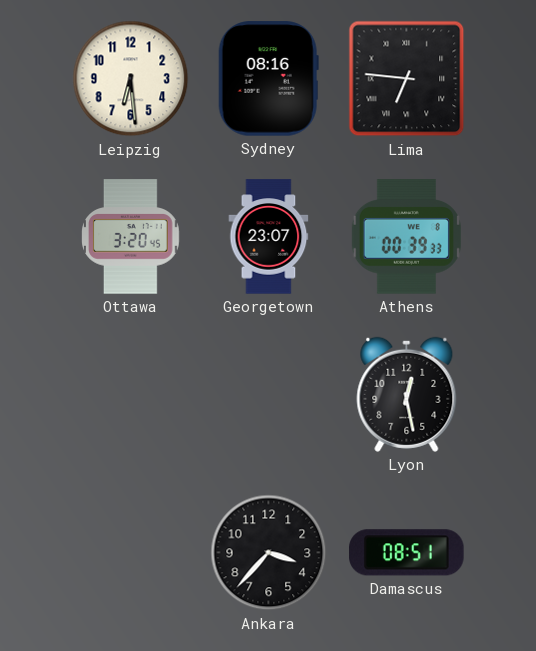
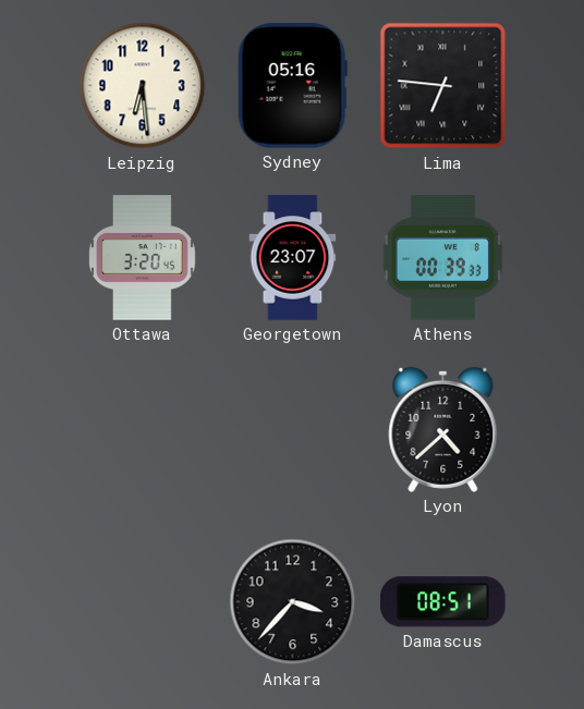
Sydney: 08:16 -> 05:16
Lyon: 12:28 -> 4:38
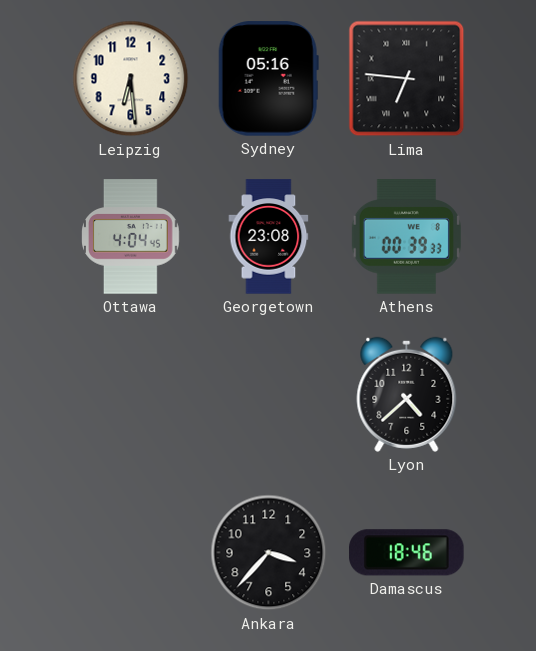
Ottawa: 3:20 -> 4:04
Georgetown: 23:07 -> 23:08
Damascus: 08:51 -> 18:46
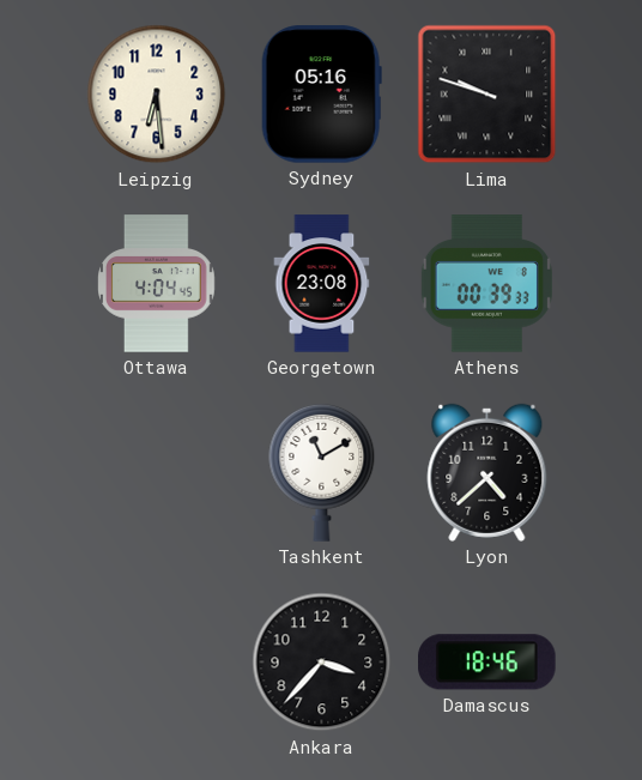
Lima: 6:46 -> 9:48
Tashkent: none -> 11:10
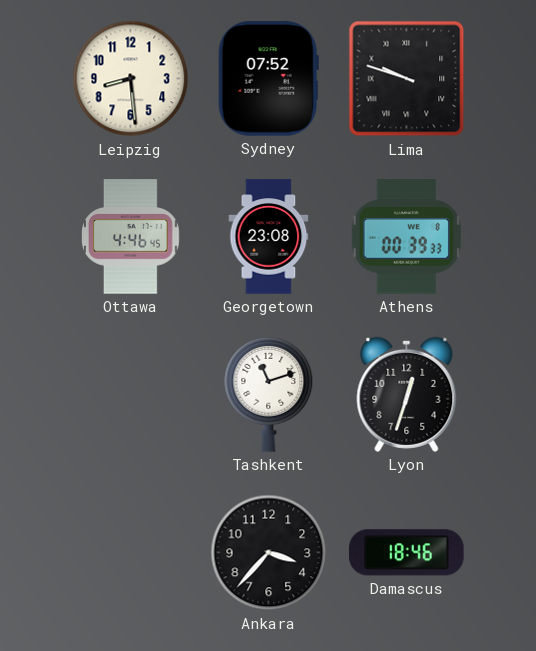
Leipzig: 6:29 -> 8:29
Sydney: 05:16 -> 07:52
Ottawa: 4:04 -> 4:46
Tashkent: 11:10 -> 11:12
Lyon: 4:38 -> 12:33
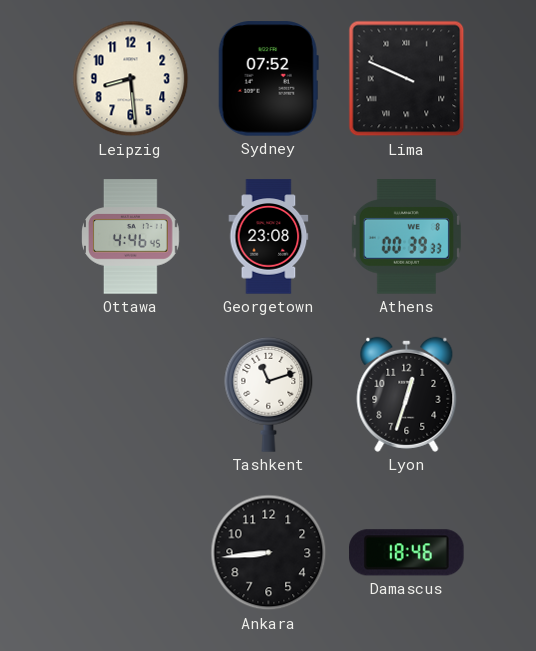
Lima: 9:48 -> 9:49
Ankara: 3:37 -> 8:44
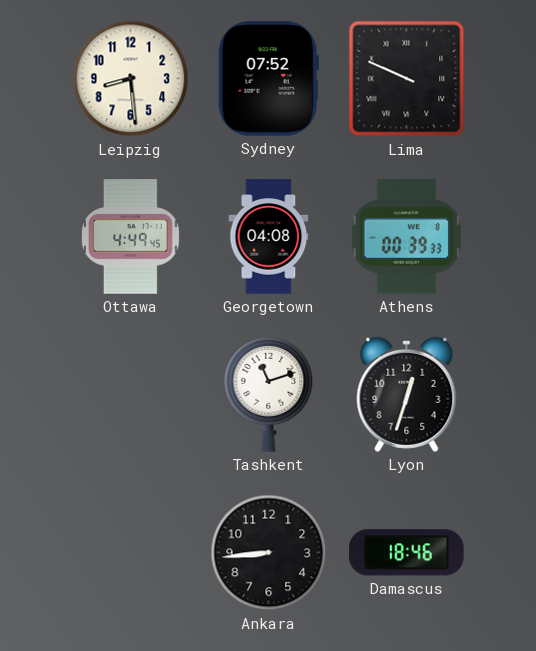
Ottawa: 4:46 -> 4:49
Georgetown: 23:08 -> 04:08
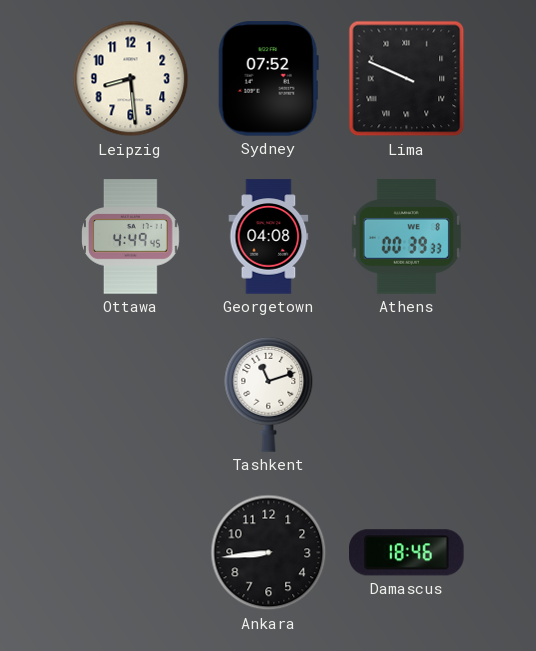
Lyon: 12:33 -> none
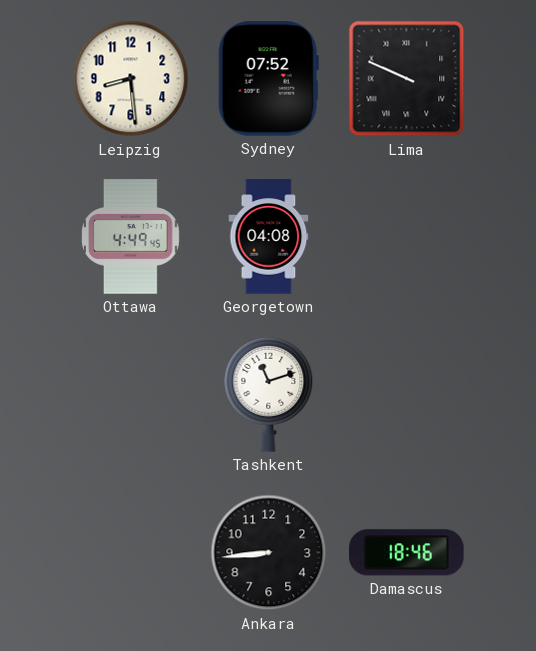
Athens: 00:39 -> none
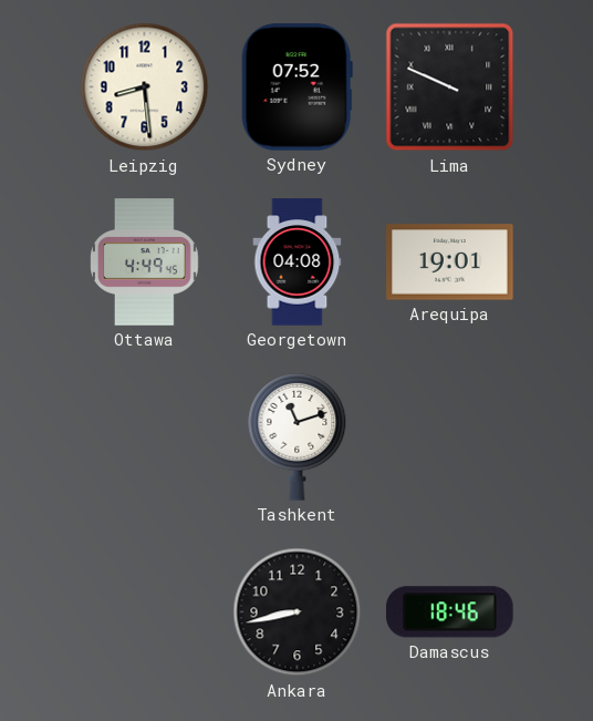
Arequipa: none -> 19:01
Ankara: 8:44 -> 8:43
